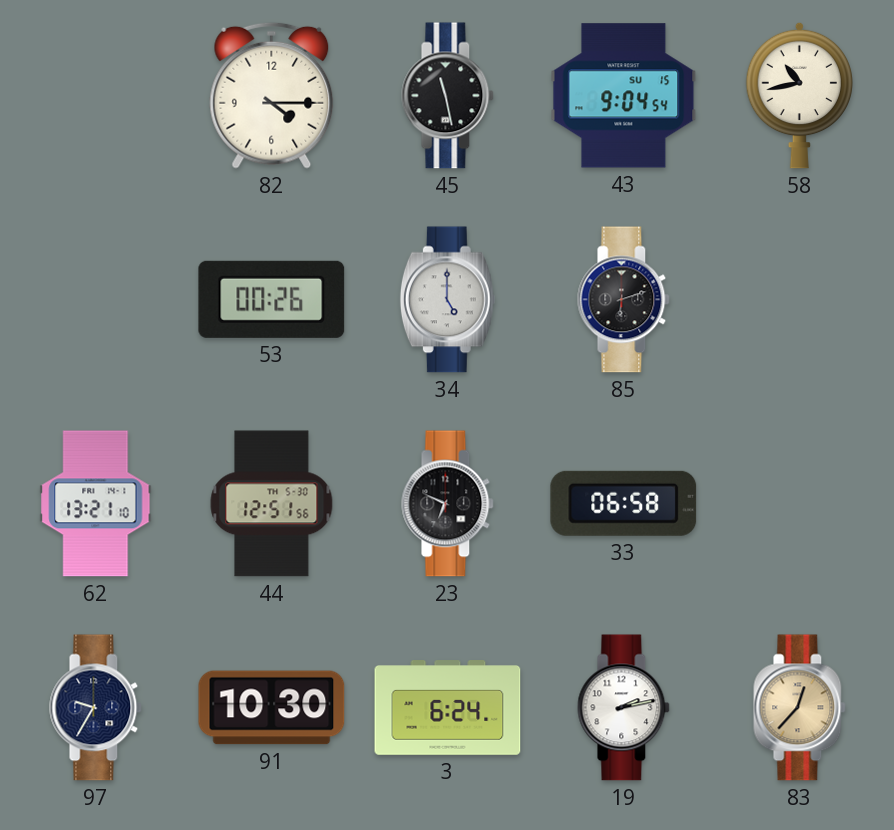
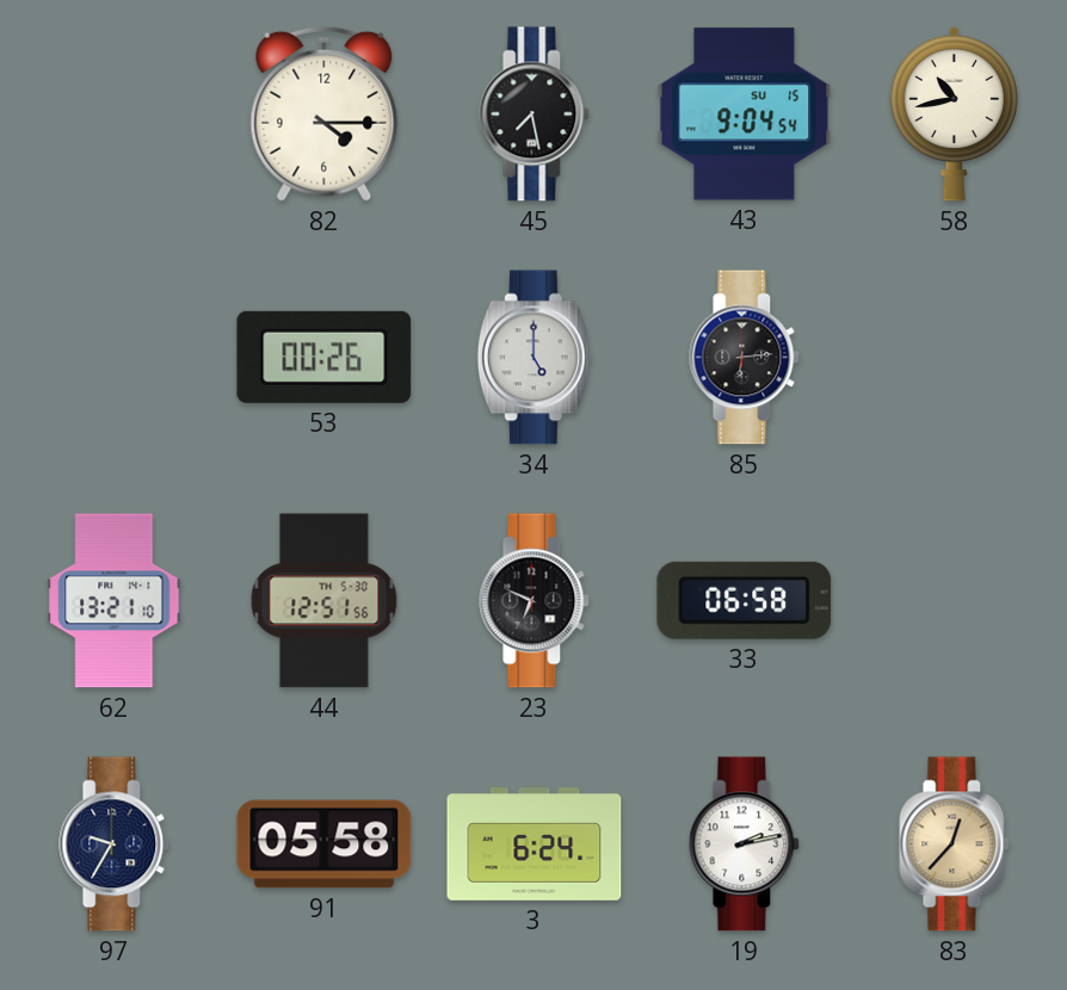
45: 11:28 -> 7:28
85: 6:12 -> 6:14
91: 10:30 -> 05:58
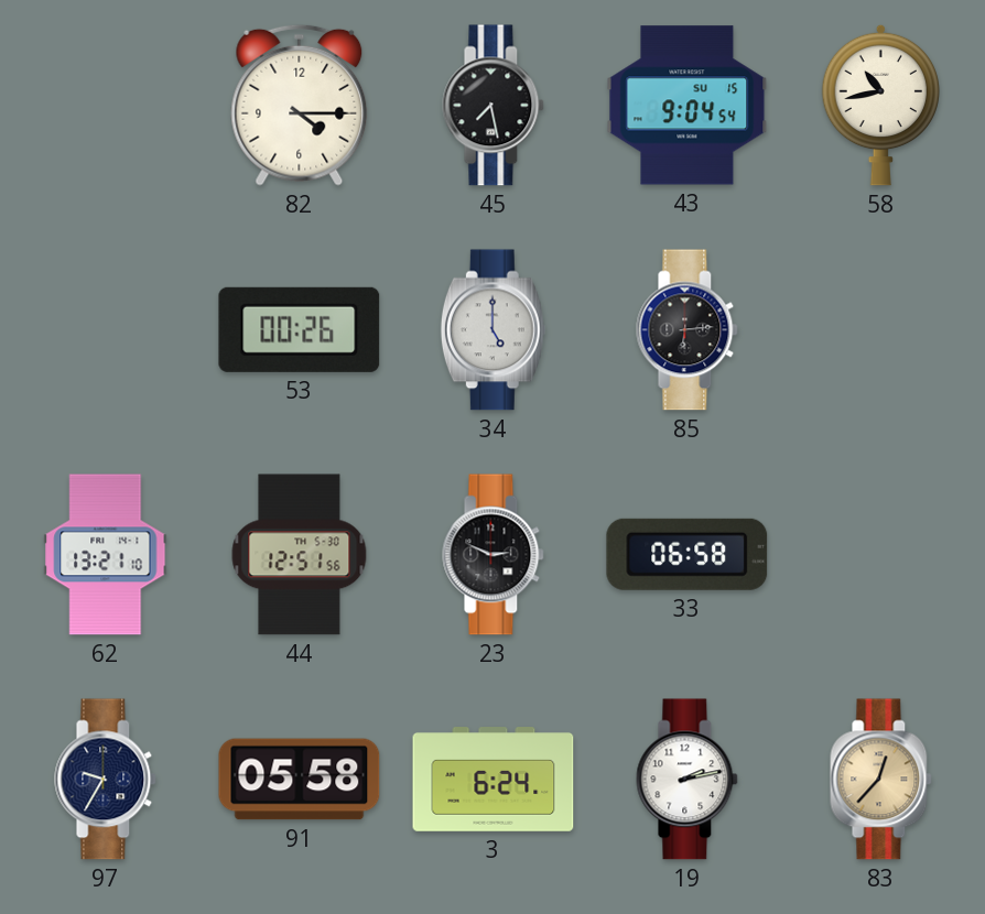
23: 6:49 -> 2:49
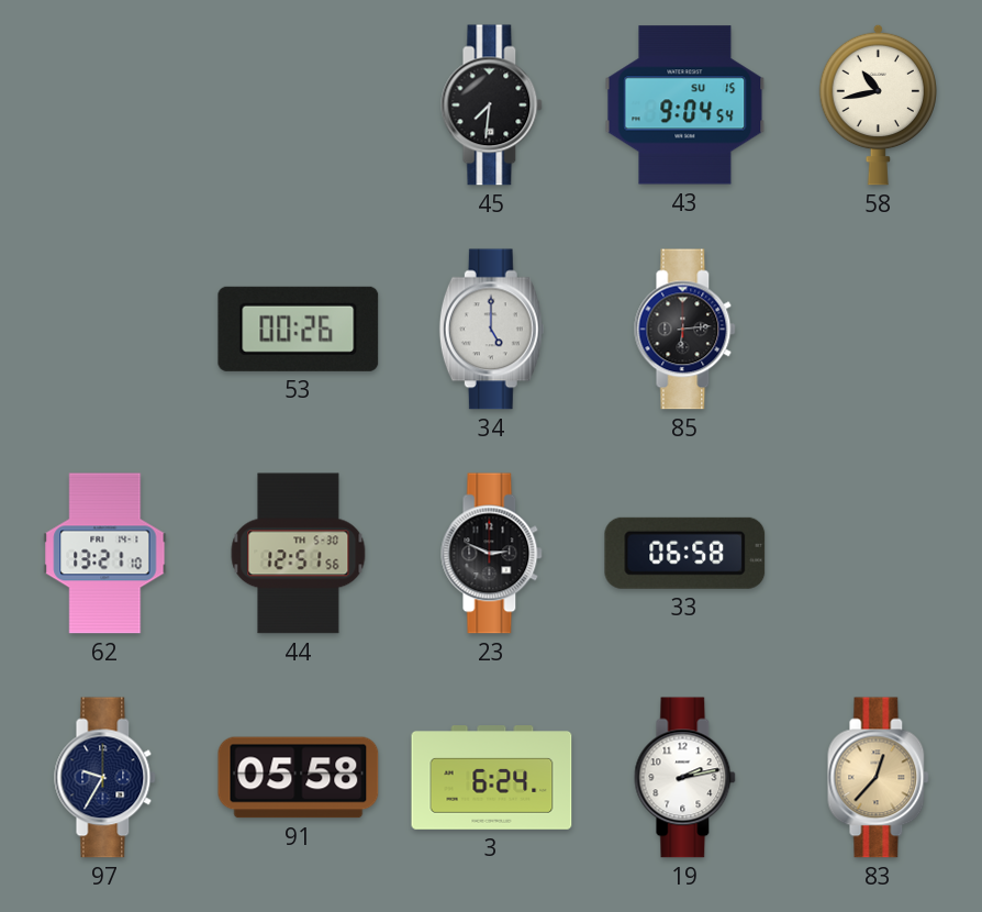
82: 4:15 -> none
45: 7:28 -> 7:31
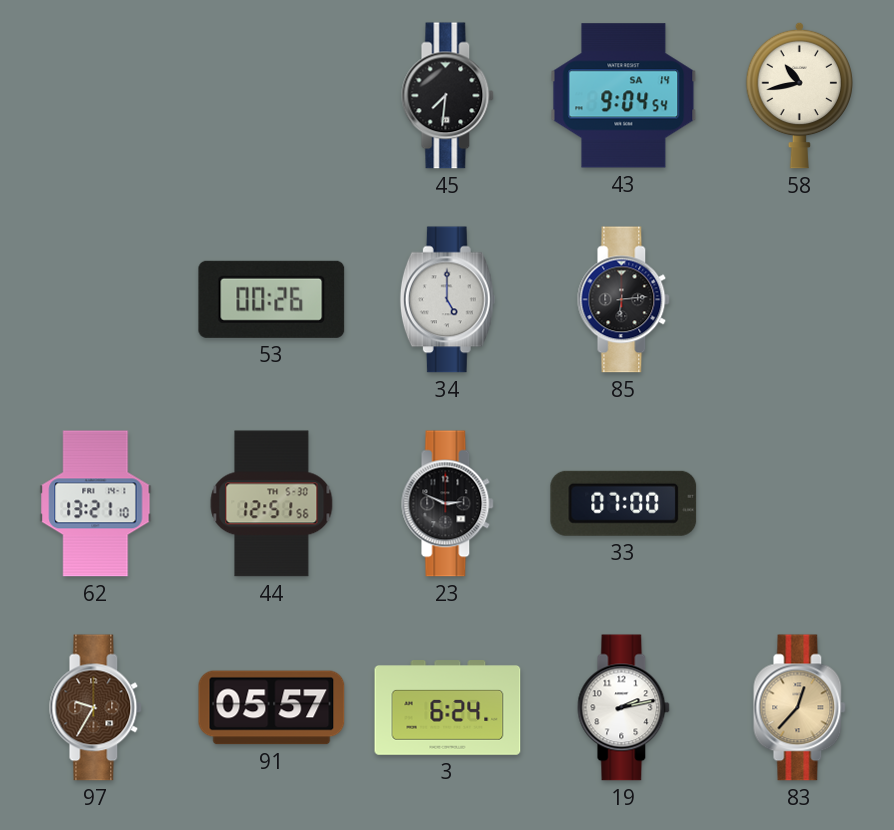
43 date: SU 15 -> SA 14
33: 06:58 -> 07:00
97 dial: navy -> brown
91: 05:58 -> 05:57
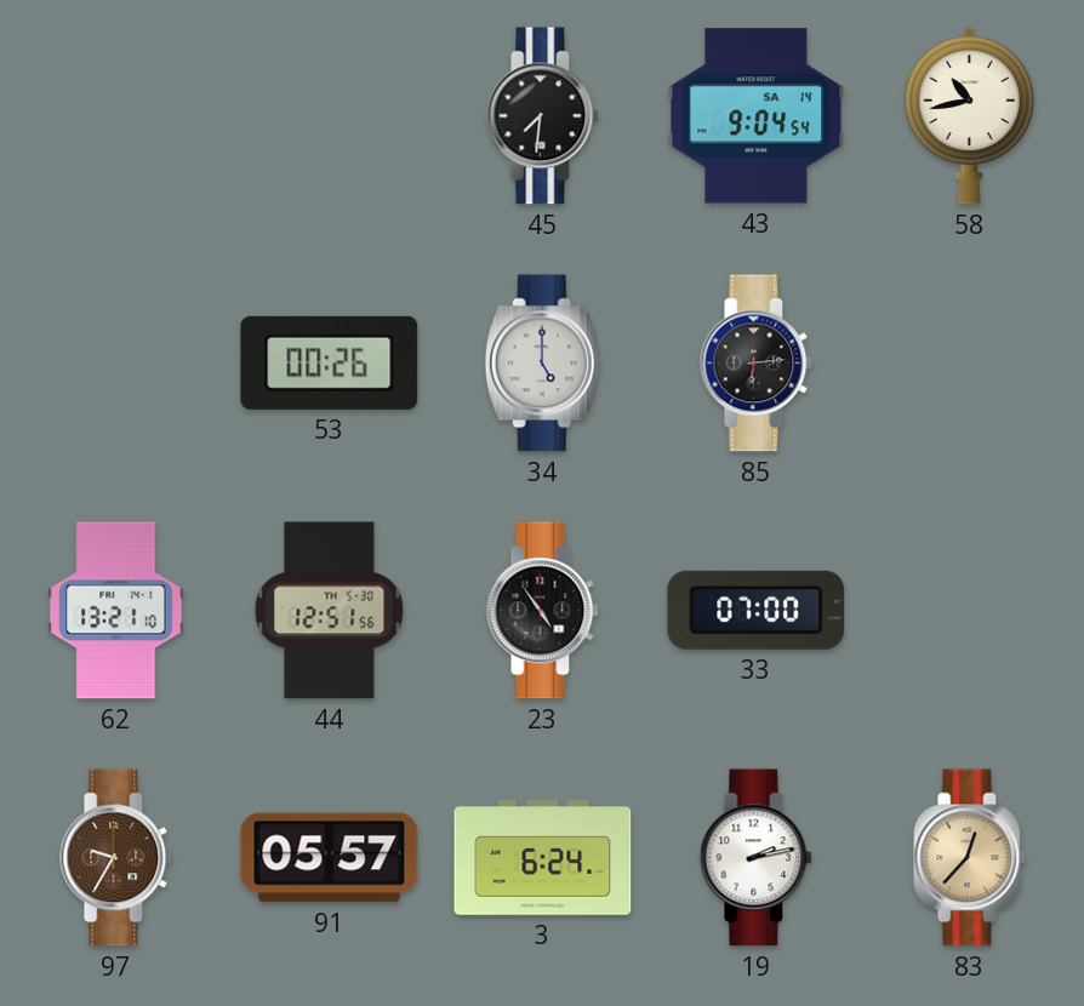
23: 2:49 -> 4:54
